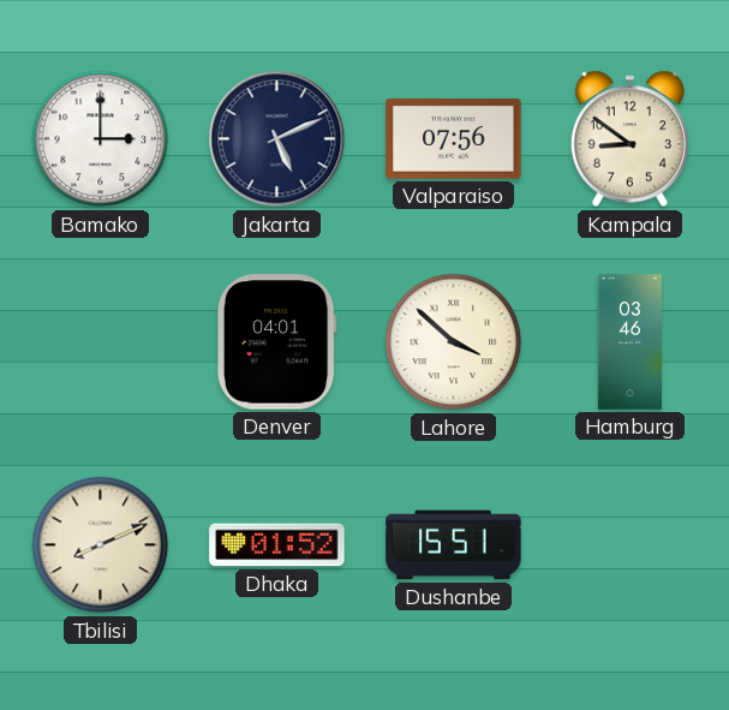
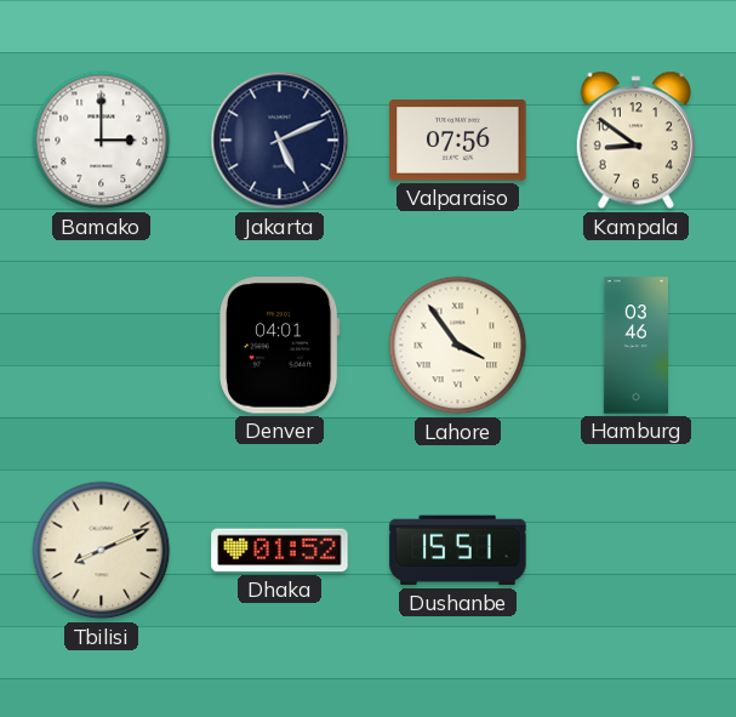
Lahore: 3:52 -> 3:54
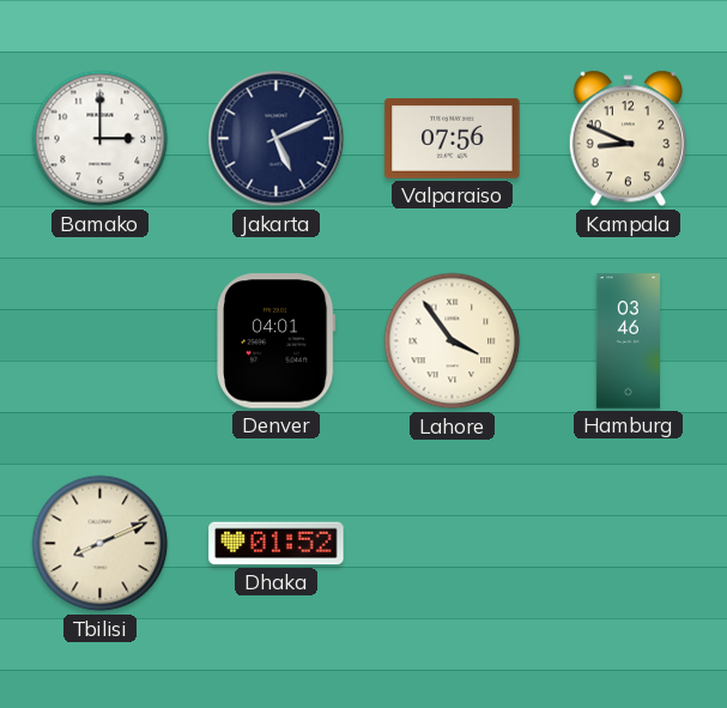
Kampala: 8:51 -> 8:49
Dushanbe: 15:51 -> none
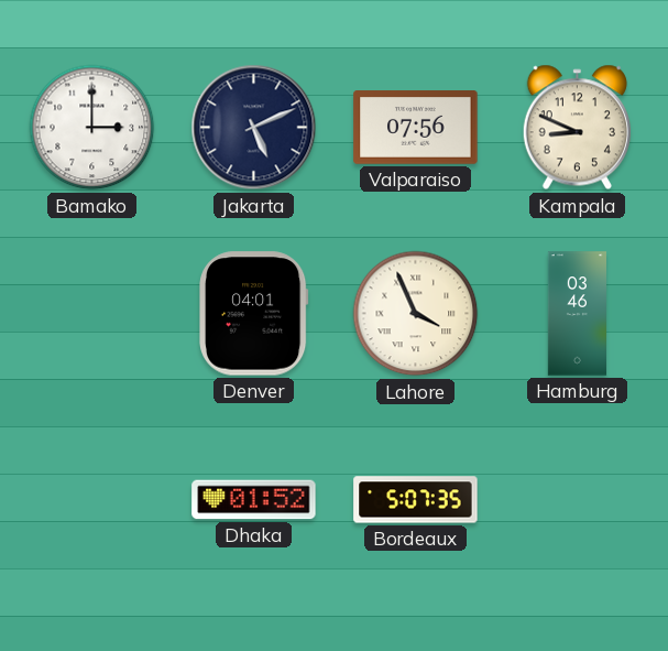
Lahore: 3:54 -> 3:56
Tbilisi: 8:11 -> none
Bordeaux: none -> 5:07
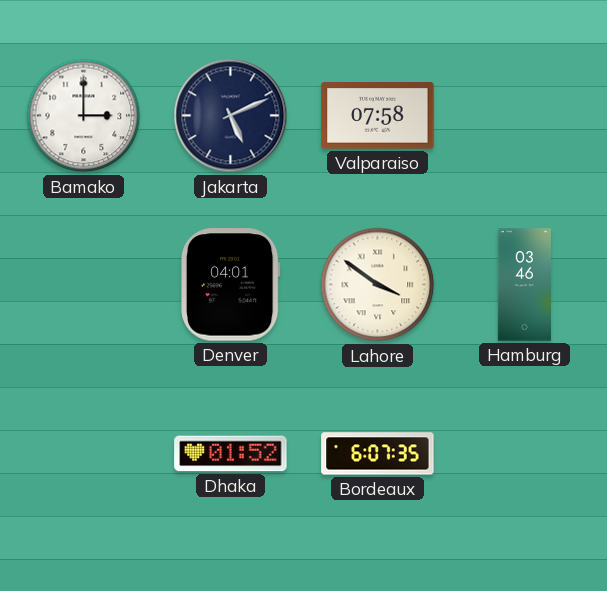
Valparaiso: 07:56 -> 07:58
Kampala: 8:49 -> none
Lahore: 3:56 -> 3:51
Bordeaux: 5:07 -> 6:07
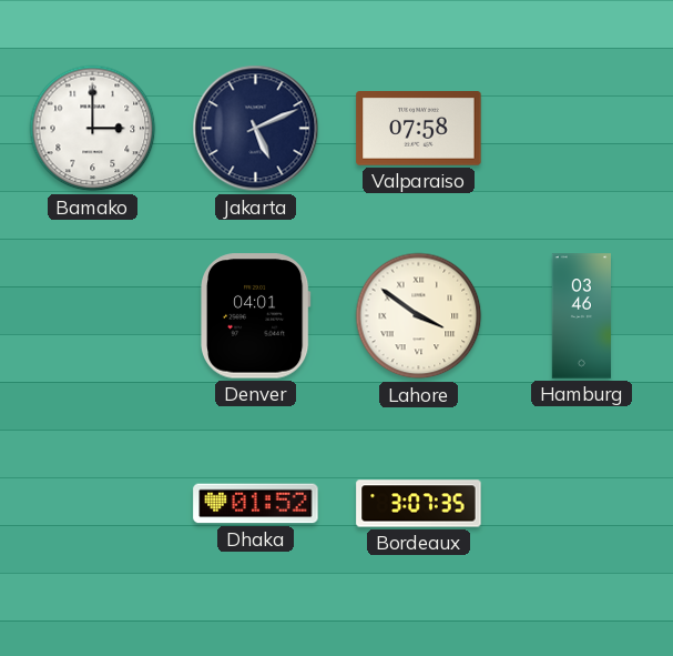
Bordeaux: 6:07 -> 3:07
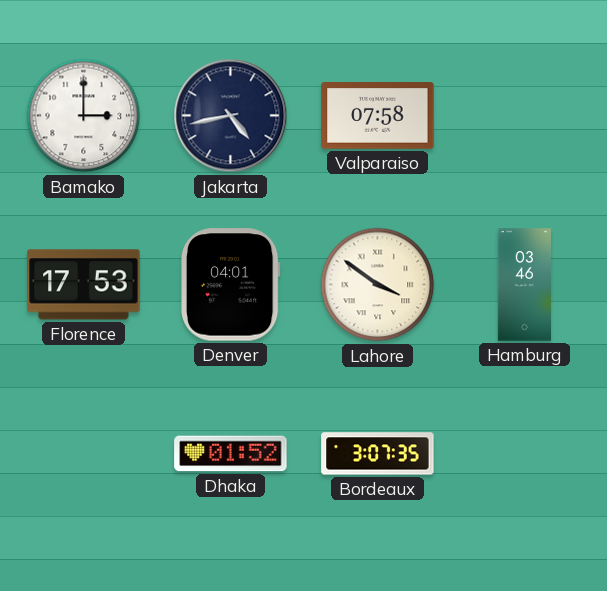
Jakarta: 5:11 -> 4:43
Florence: none -> 17:53
